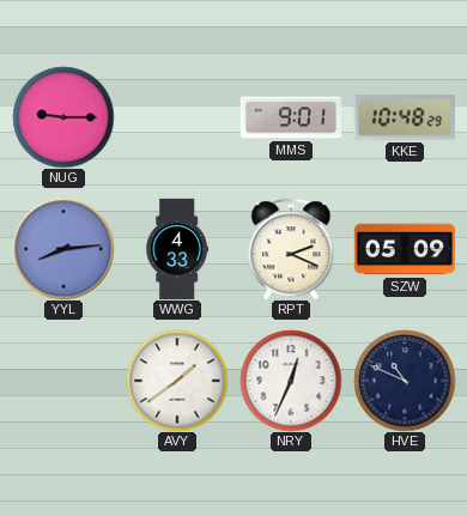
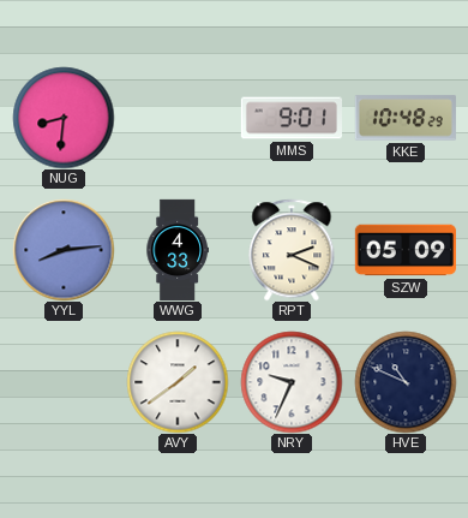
NUG: 9:15 -> 8:31
NRY: 12:34 -> 9:34
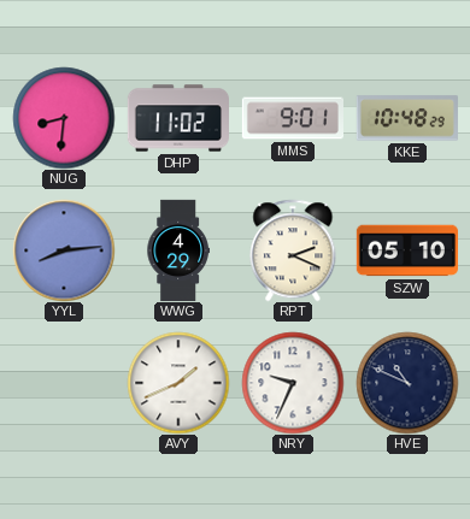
DHP: none -> 11:02
WWG: 4:33 -> 4:29
SZW: 05:09 -> 05:10
AVY: 1:39 -> 1:41
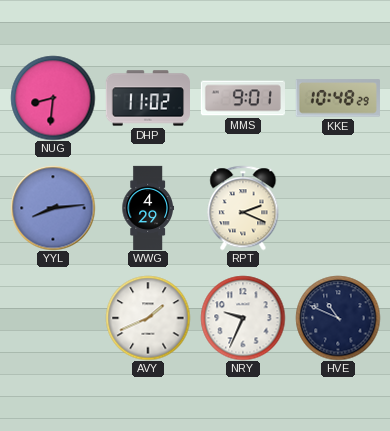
SZW: 05:10 -> none
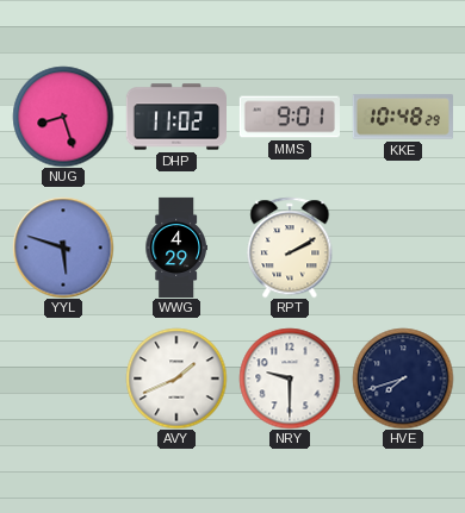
NUG: 8:31 -> 8:27
YYL: 8:14 -> 5:48
RPT: 2:19 -> 2:10
NRY: 9:34 -> 9:30
HVE: 10:49 -> 7:42
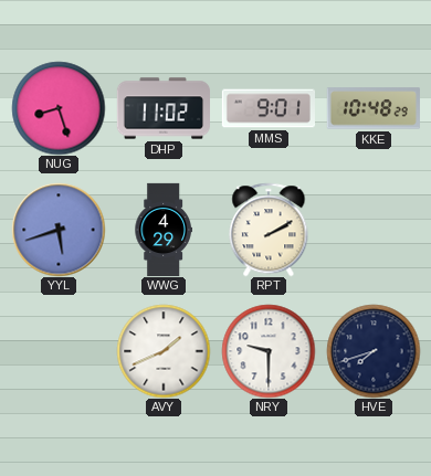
YYL: 5:48 -> 5:42
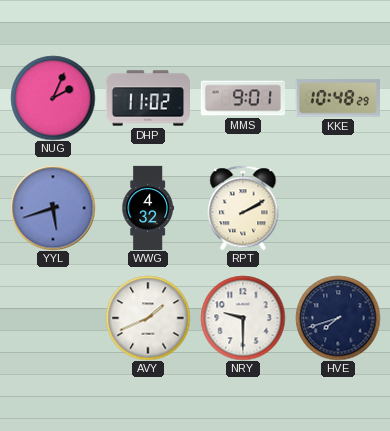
NUG: 8:27 -> 2:04
WWG: 4:29 -> 4:32
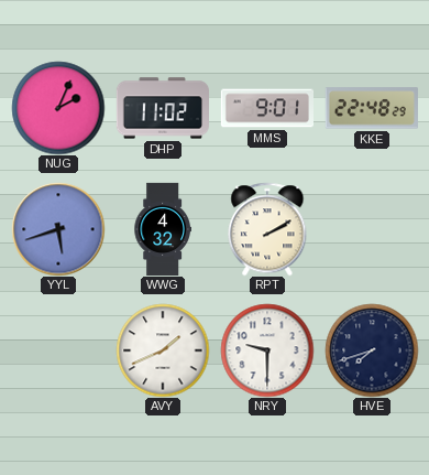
KKE: 10:48 -> 22:48
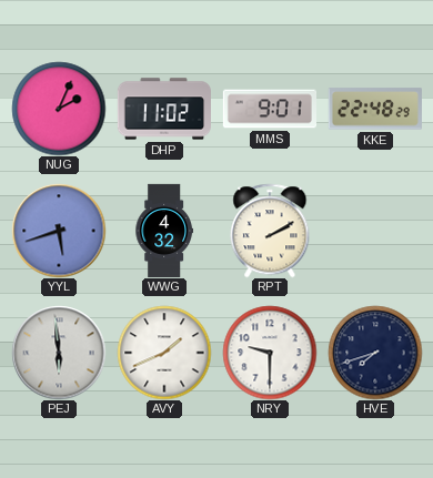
PEJ: none -> 5:59
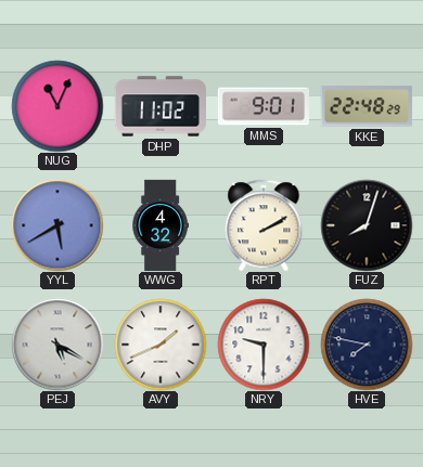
NUG: 2:04 -> 11:04
YYL: 5:42 -> 5:40
FUZ: none -> 8:03
PEJ: 5:59 -> 5:20
HVE: 7:42 -> 7:47
